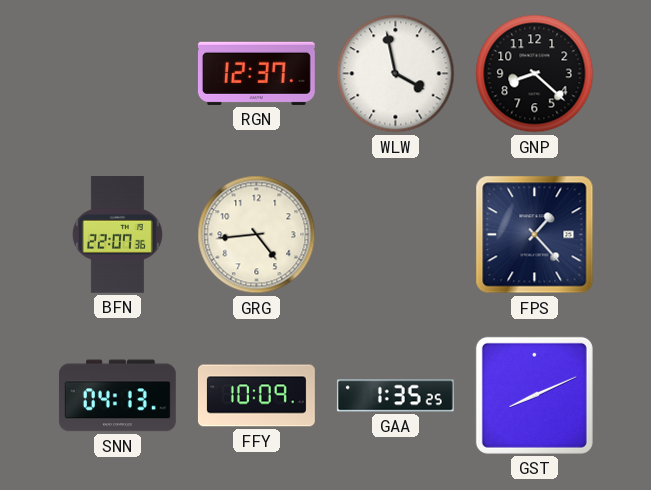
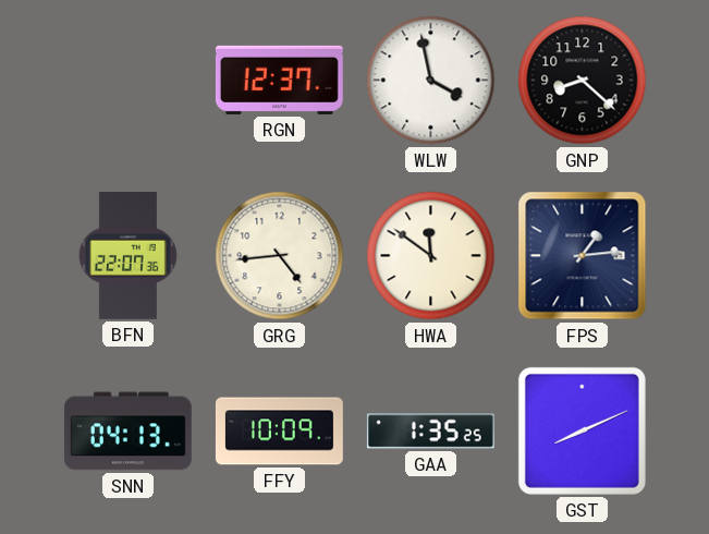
HWA: none -> 11:51
FPS: 1:23 -> 1:14
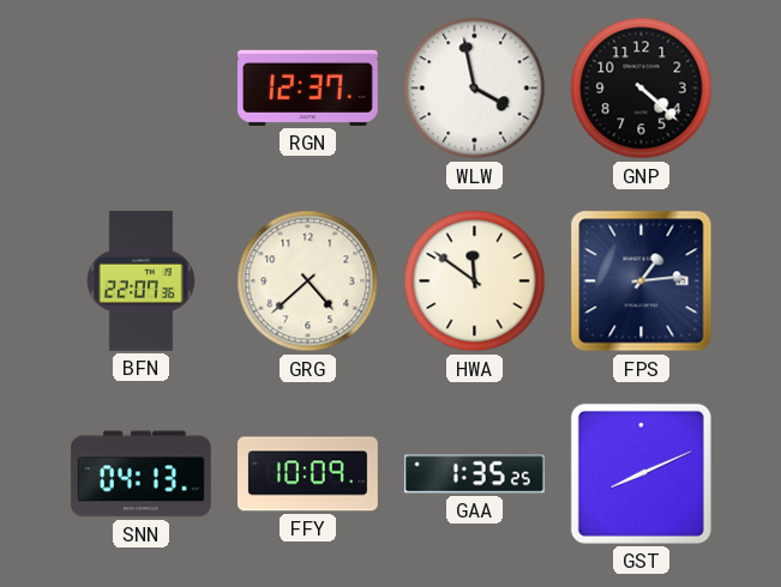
GNP: 8:22 -> 4:22
GRG: 4:44 -> 4:38
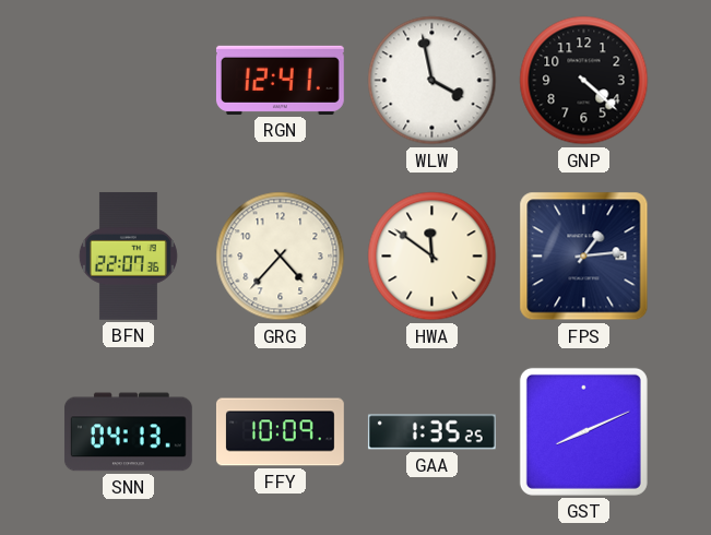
RGN: 12:37 -> 12:41
GRG: 4:38 -> 4:37
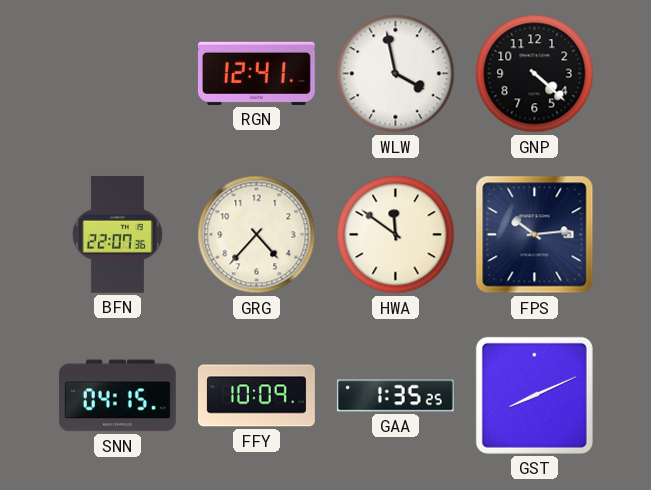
FPS: 1:14 -> 10:14
SNN: 04:13 -> 04:15
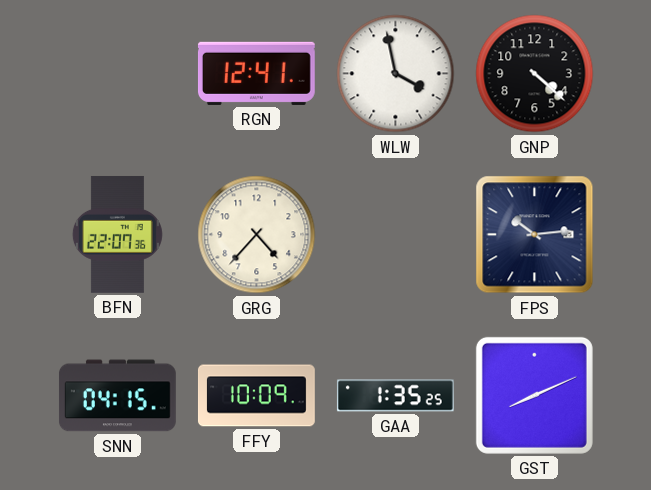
HWA: 11:51 -> none
